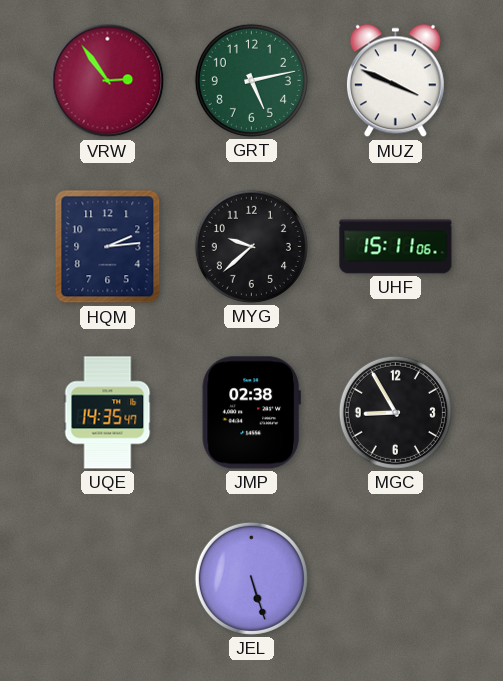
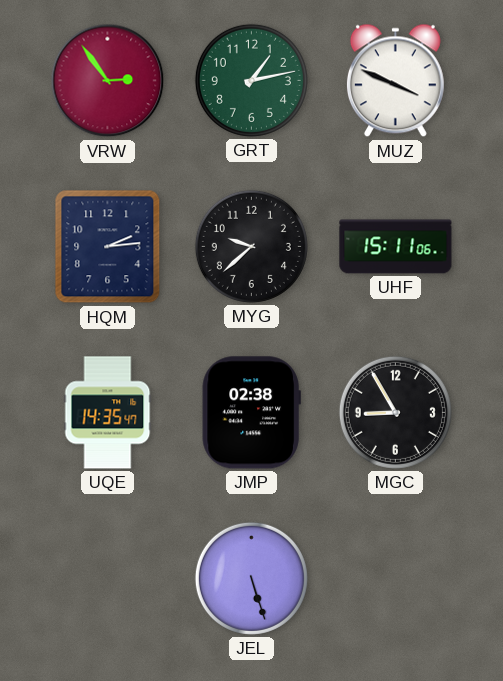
GRT: 5:13 -> 1:13
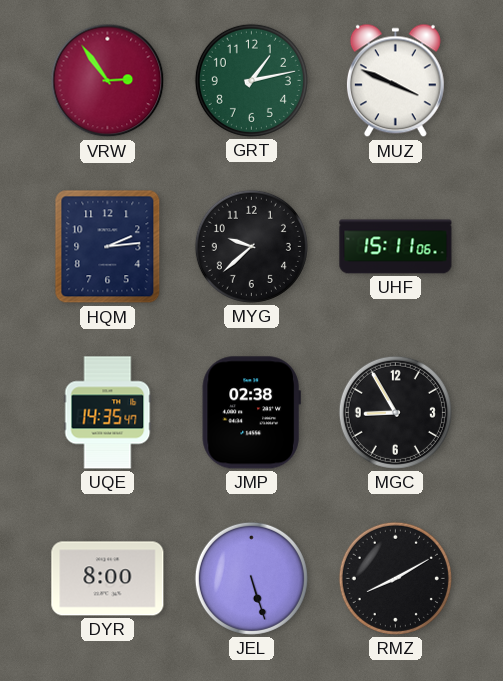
DYR: none -> 8:00
RMZ: none -> 8:10
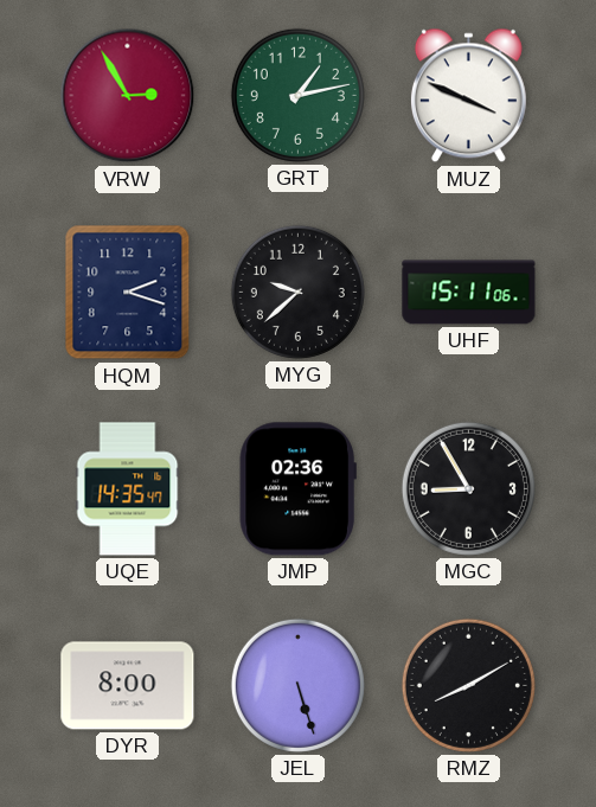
VRW: 2:54 -> 2:55
HQM: 2:14 -> 2:18
JMP: 02:38 -> 02:36
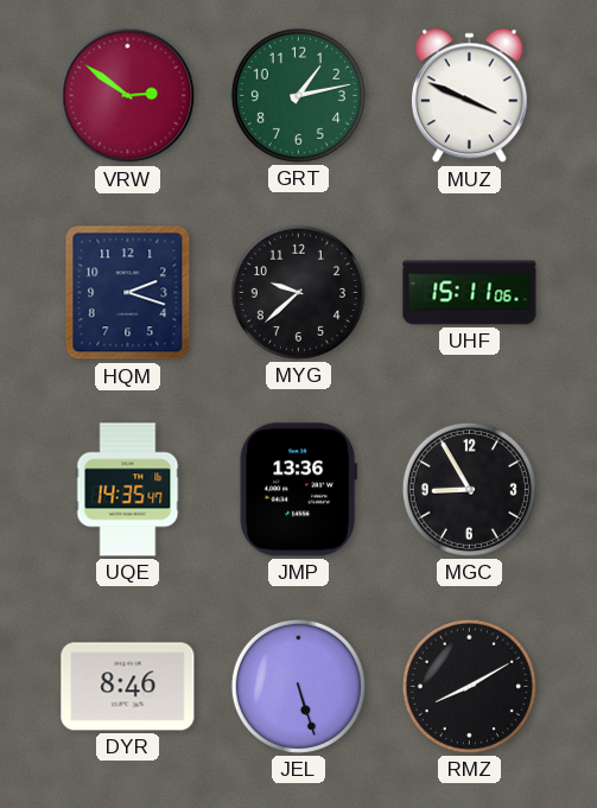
VRW: 2:55 -> 2:51
JMP: 02:36 -> 13:36
DYR: 8:00 -> 8:46
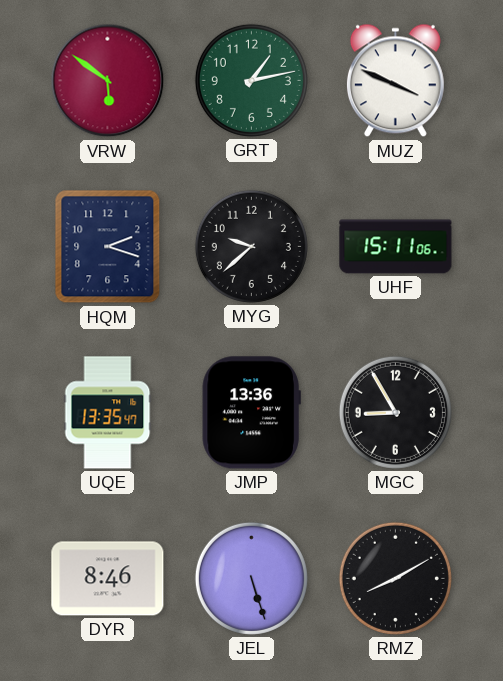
VRW: 2:51 -> 5:51
UQE: 14:35 -> 13:35
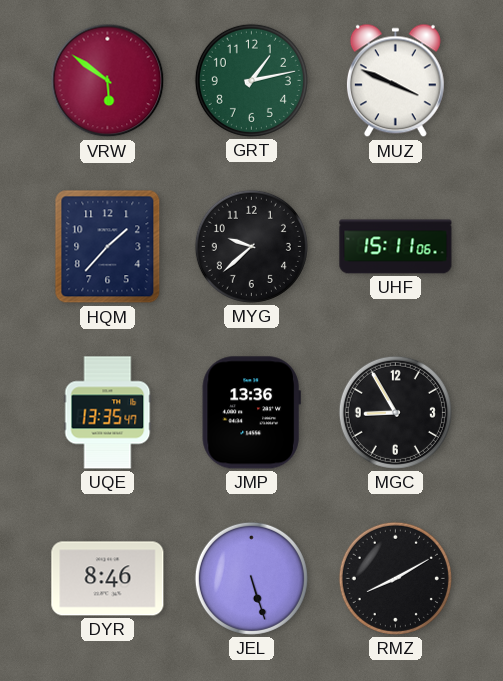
HQM: 2:18 -> 1:37
